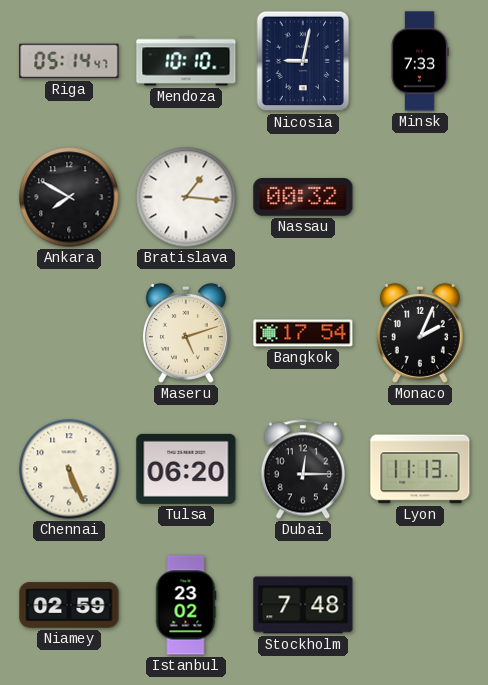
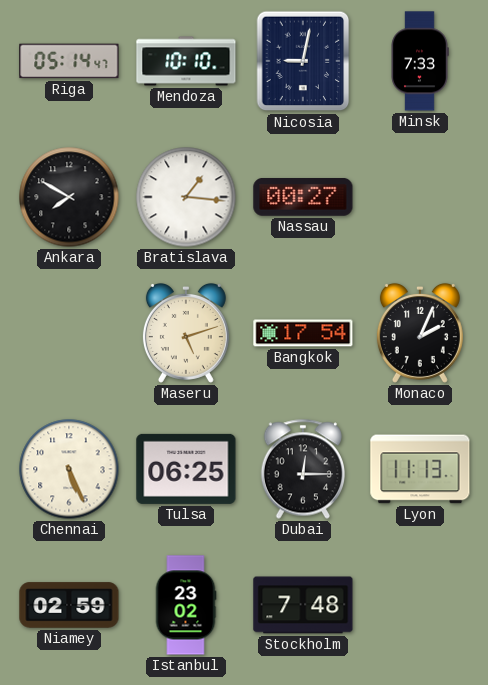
Nassau: 00:32 -> 00:27
Tulsa: 06:20 -> 06:25
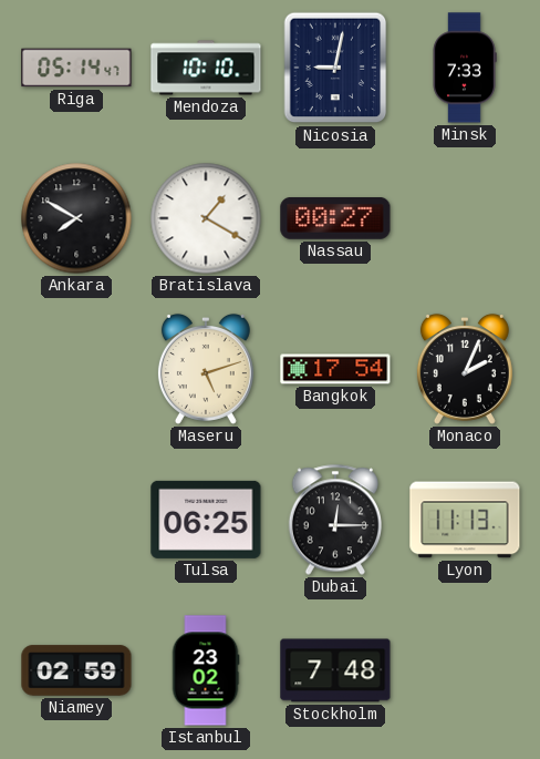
Bratislava: 1:16 -> 1:20
Chennai: 5:26 -> none
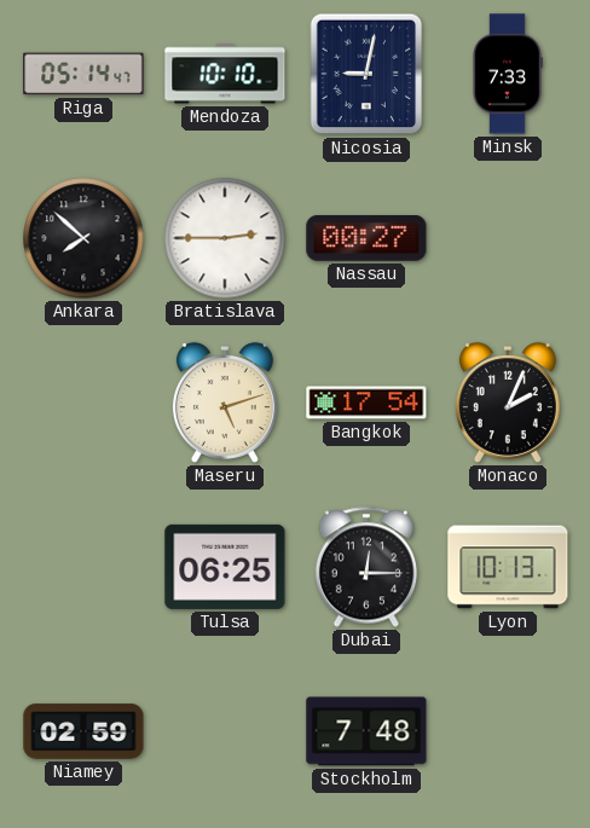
Ankara: 7:50 -> 7:52
Bratislava: 1:20 -> 2:45
Lyon: 11:13 -> 10:13
Istanbul: 23:02 -> none
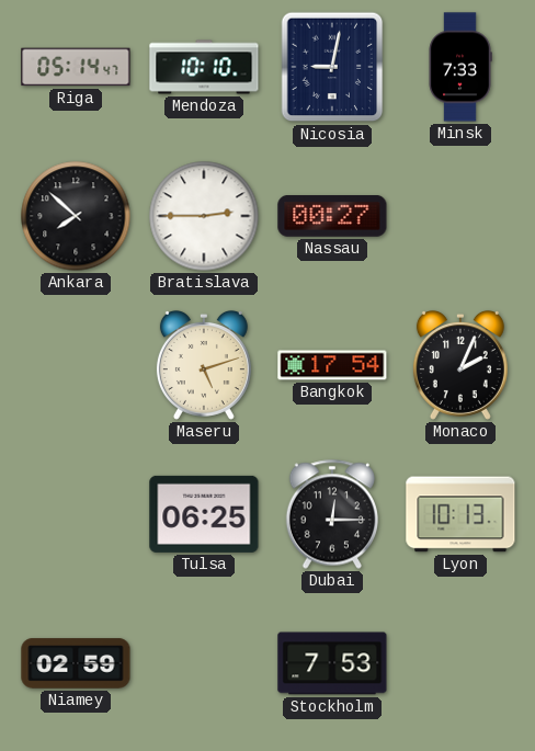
Stockholm: 7:48 -> 7:53
